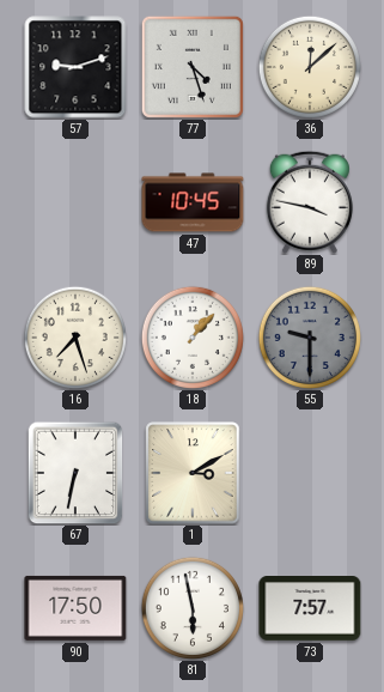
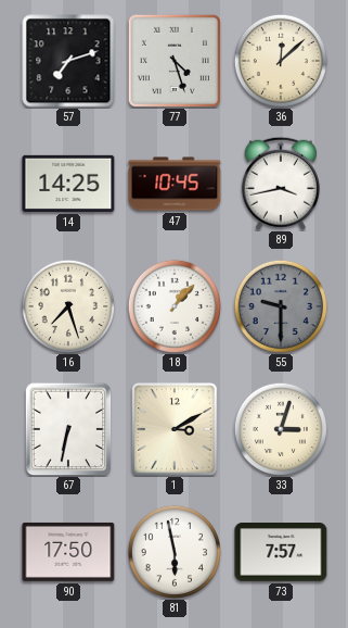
57: 9:12 -> 7:12
14: none -> 14:25
89: 3:47 -> 3:43
33: none -> 3:03
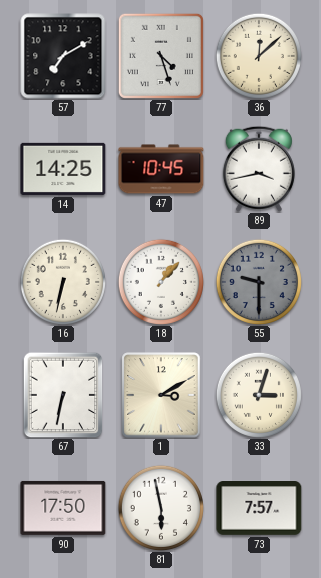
57: 7:12 -> 7:10
16: 7:27 -> 6:32
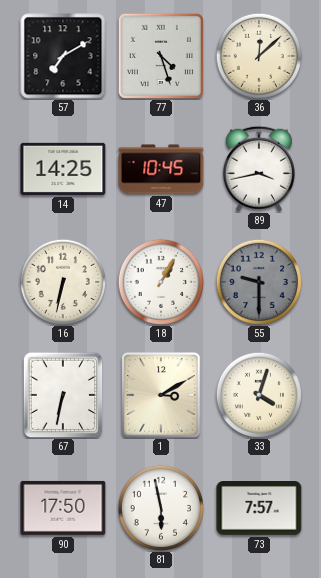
18: 1:07 -> 1:05
33: 3:03 -> 4:03
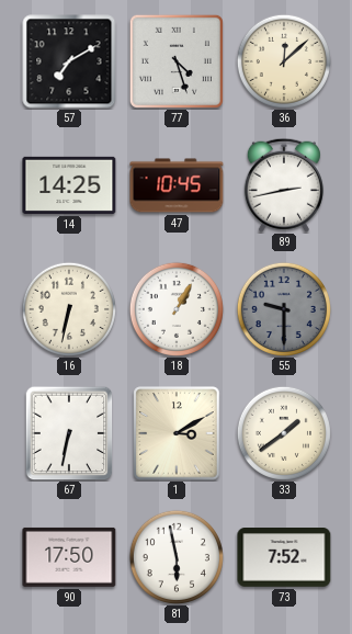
89: 3:43 -> 2:43
33: 4:03 -> 1:39
73: 7:57 -> 7:52
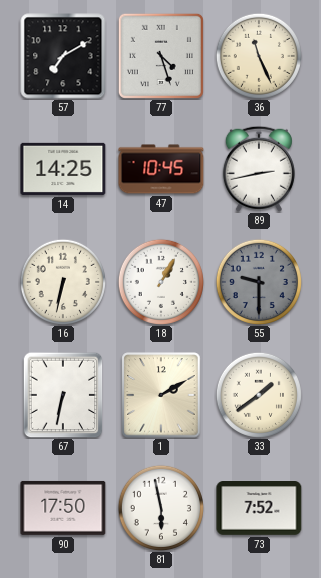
36: 12:08 -> 11:26
1: 3:10 -> 2:10
